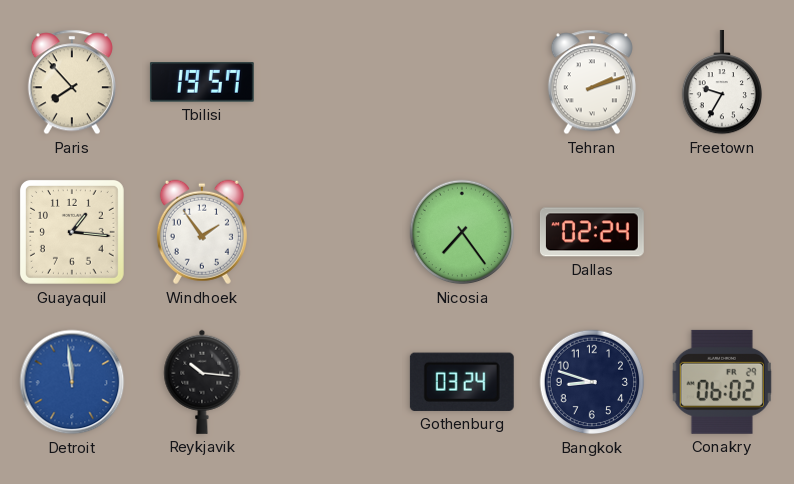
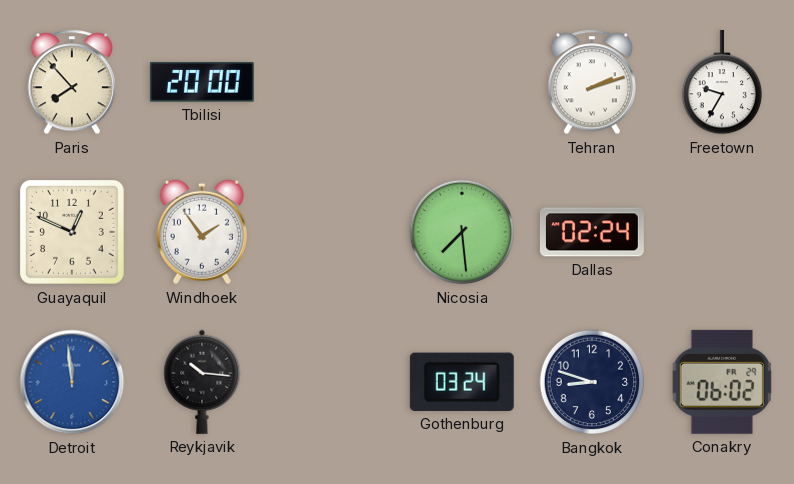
Tbilisi: 19:57 -> 20:00
Guayaquil: 1:16 -> 12:49
Nicosia: 7:24 -> 7:29
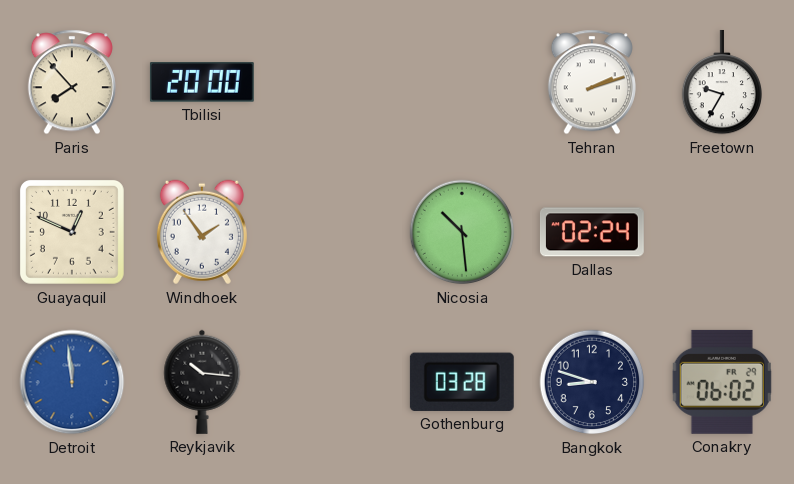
Nicosia: 7:29 -> 10:29
Gothenburg: 03:24 -> 03:28
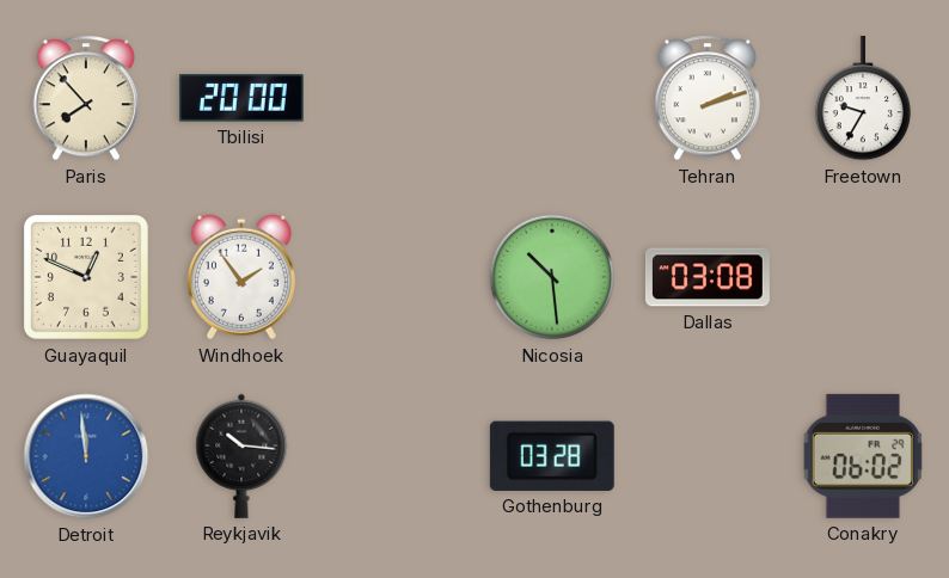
Dallas: 02:24 -> 03:08
Bangkok: 8:48 -> none
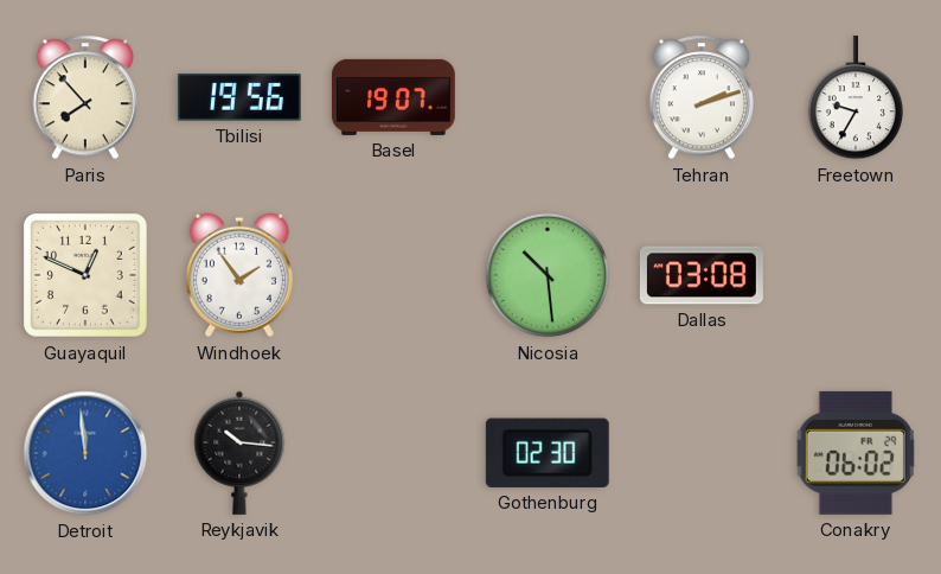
Tbilisi: 20:00 -> 19:56
Basel: none -> 19:07
Gothenburg: 03:28 -> 02:30
